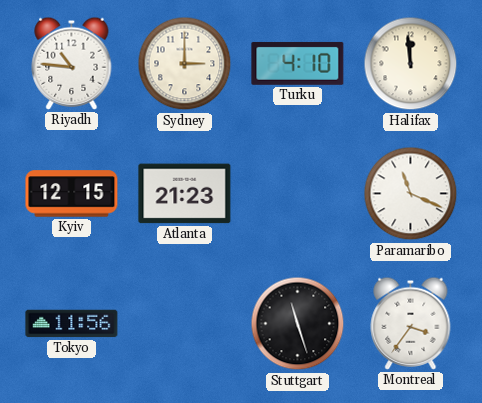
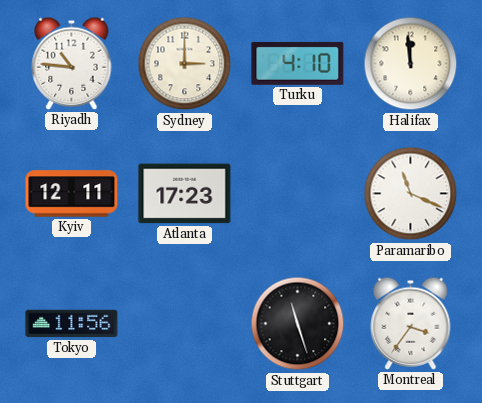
Kyiv: 12:15 -> 12:11
Atlanta: 21:23 -> 17:23
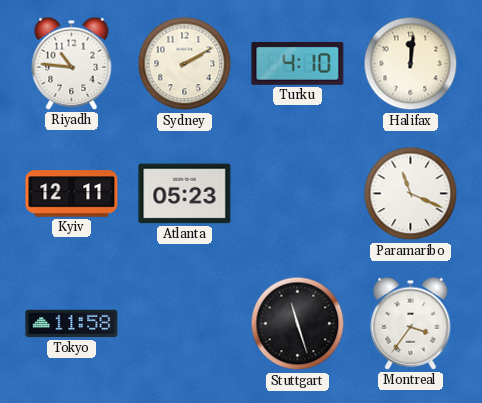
Sydney: 3:00 -> 2:10
Halifax: 11:59 -> 12:01
Atlanta: 17:23 -> 05:23
Tokyo: 11:56 -> 11:58
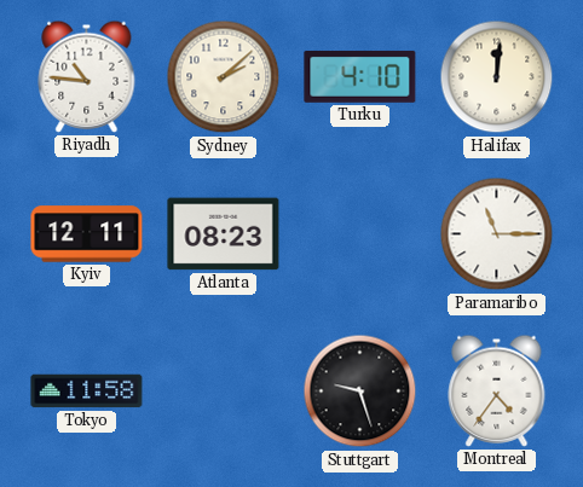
Sydney: 2:10 -> 2:08
Atlanta: 05:23 -> 08:23
Paramaribo: 11:19 -> 11:15
Stuttgart: 11:27 -> 9:27
Montreal: 3:36 -> 4:36
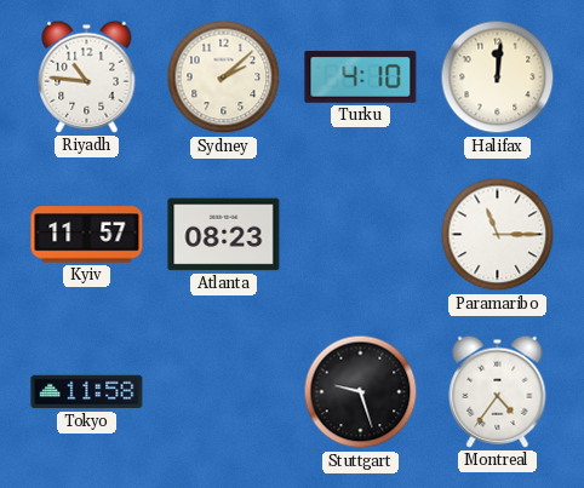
Kyiv: 12:11 -> 11:57
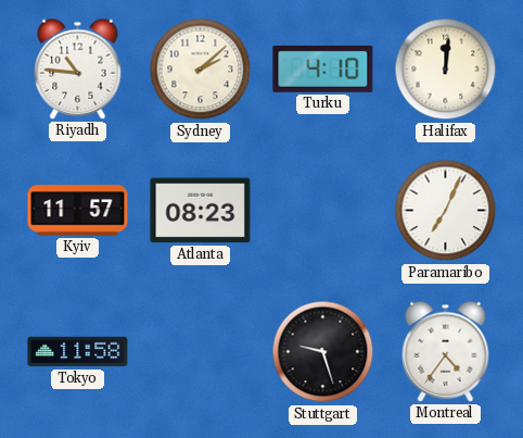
Paramaribo: 11:15 -> 7:04
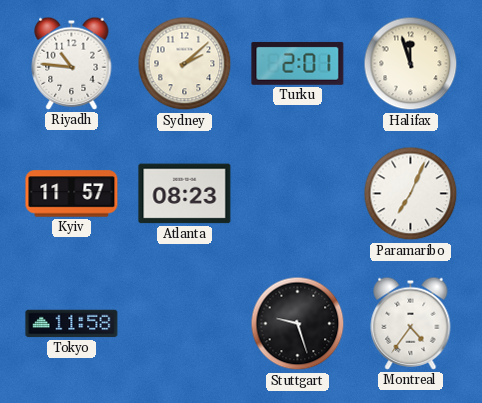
Turku: 4:10 -> 2:01
Halifax: 12:01 -> 11:57
